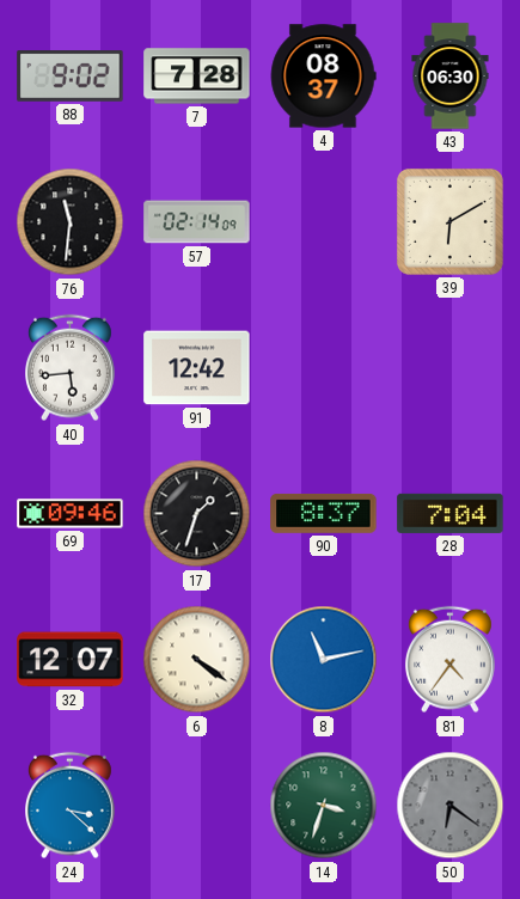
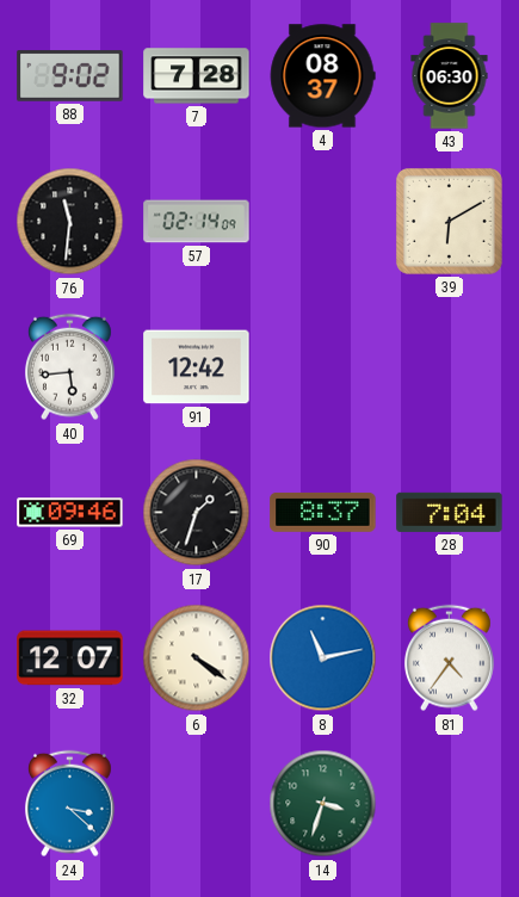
50: 6:21 -> none
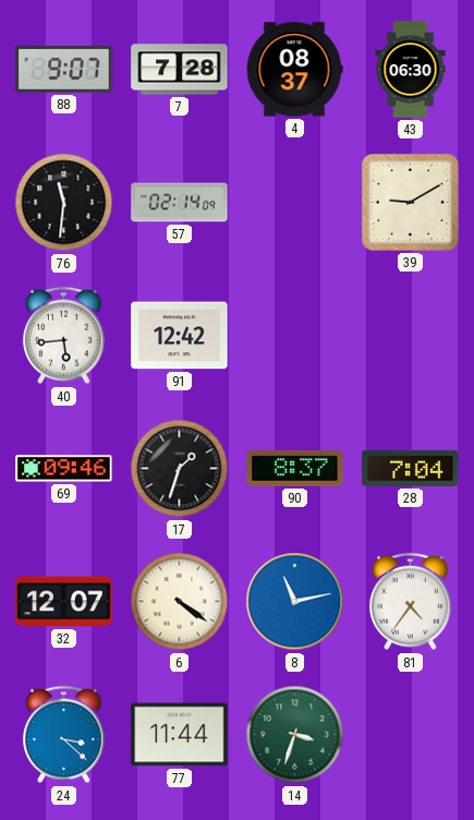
88: 9:02 -> 9:07
39: 6:10 -> 9:10
77: none -> 11:44
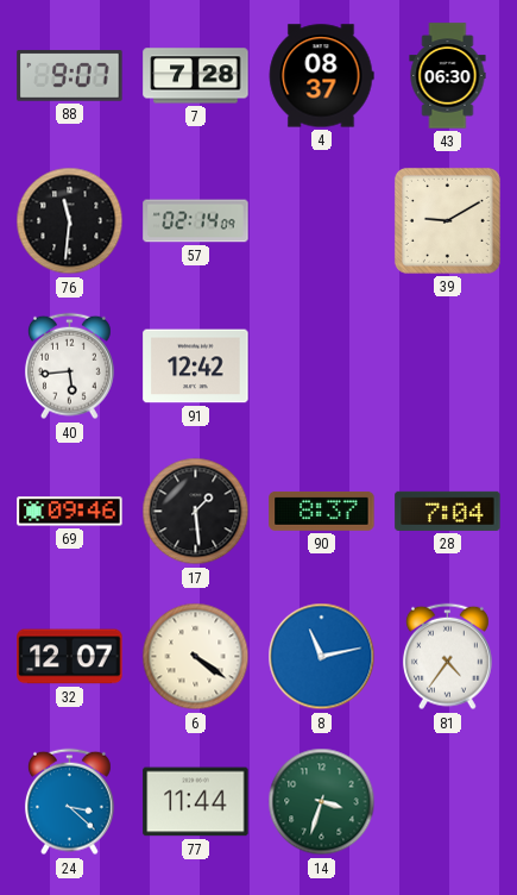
17: 1:33 -> 1:29
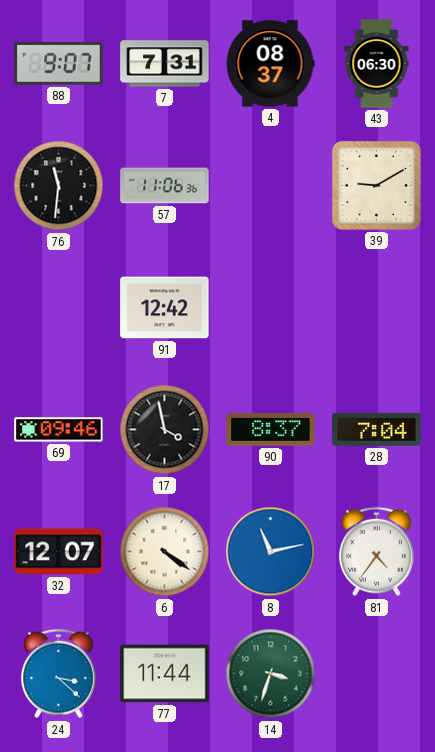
7: 7:28 -> 7:31
57: 02:14 -> 11:06
40: 5:44 -> none
17: 1:29 -> 3:58
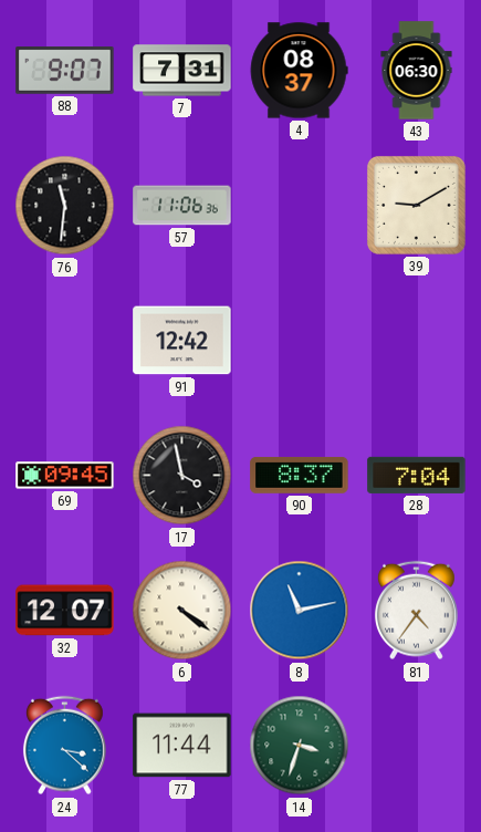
69: 09:46 -> 09:45
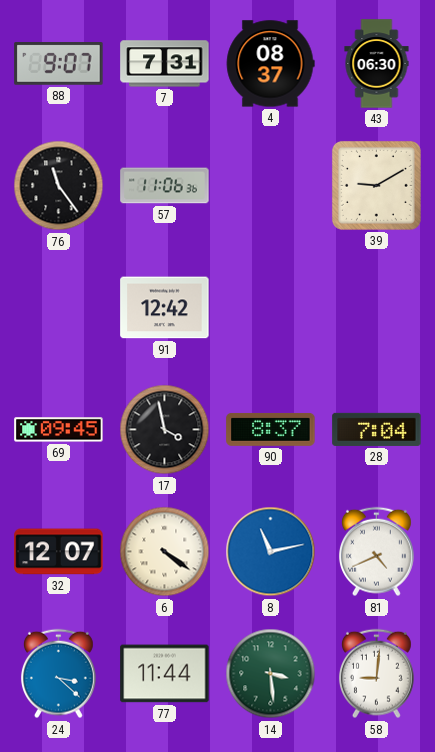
76: 11:31 -> 11:24
81: 4:36 -> 4:41
14: 3:33 -> 3:29
58: none -> 9:01
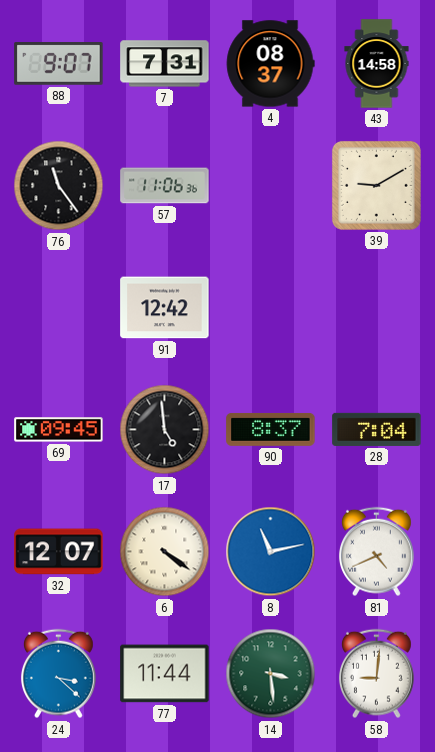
43: 06:30 -> 14:58
17: 3:58 -> 4:59
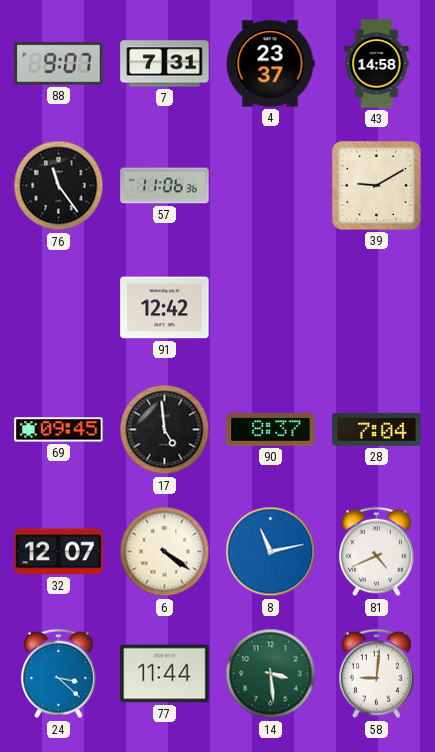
4: 08:37 -> 23:37
